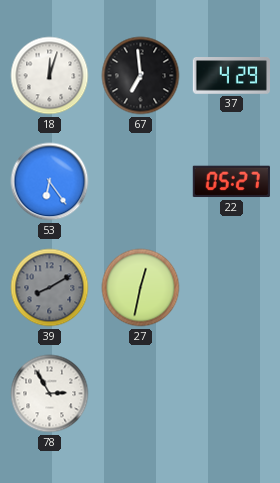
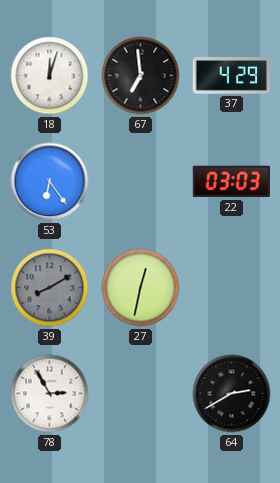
22: 05:27 -> 03:03
64: none -> 2:40
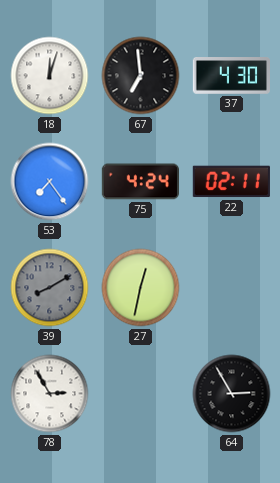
37: 4:29 -> 4:30
53: 6:24 -> 7:24
75: none -> 4:24
22: 03:03 -> 02:11
64: 2:40 -> 2:55
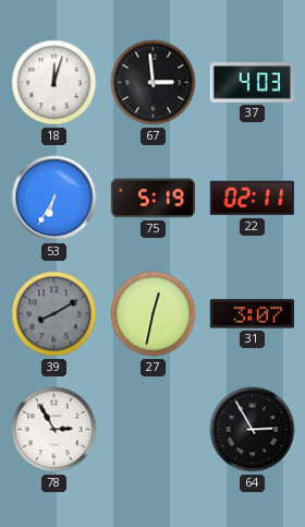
67: 6:59 -> 2:59
37: 4:30 -> 4:03
53: 7:24 -> 6:35
75: 4:24 -> 5:19
31: none -> 3:07
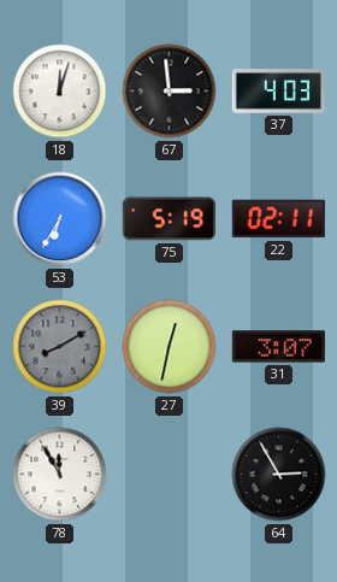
78: 2:55 -> 11:55
